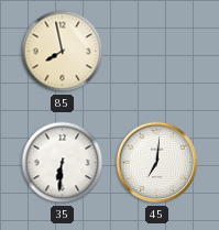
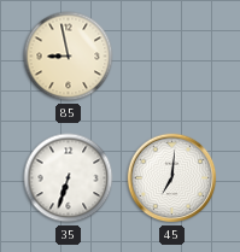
85: 7:58 -> 8:58
35: 6:31 -> 6:33
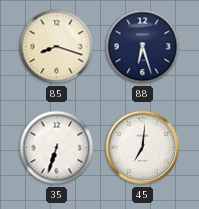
85: 8:58 -> 8:18
88: none -> 6:27
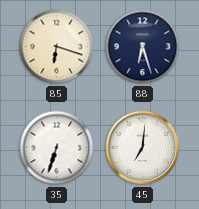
85: 8:18 -> 6:18
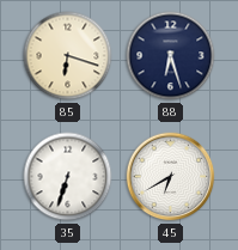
45: 7:01 -> 6:40
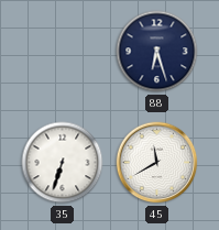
85: 6:18 -> none
45: 6:40 -> 11:40
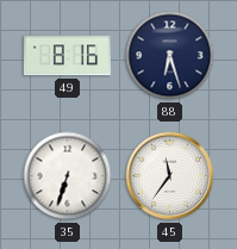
49: none -> 8:16
45: 11:40 -> 11:36
